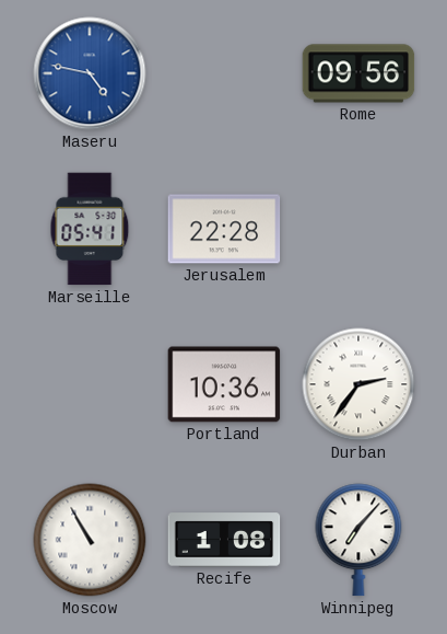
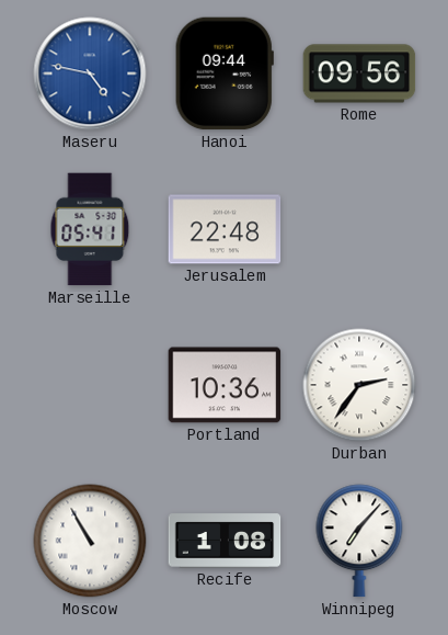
Hanoi: none -> 09:44
Jerusalem: 22:28 -> 22:48
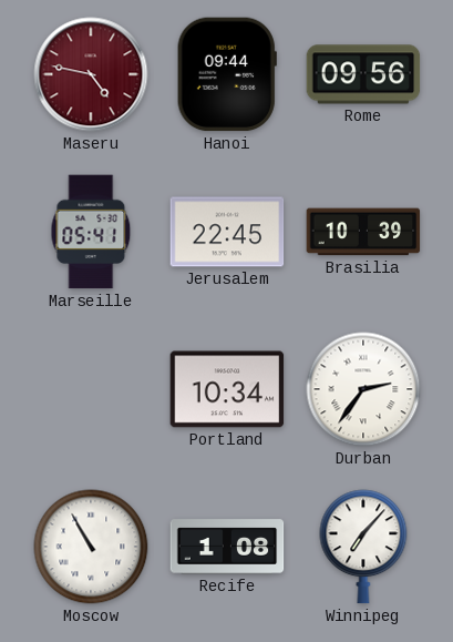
Maseru dial: blue -> burgundy
Jerusalem: 22:48 -> 22:45
Brasilia: none -> 10:39
Portland: 10:36 -> 10:34
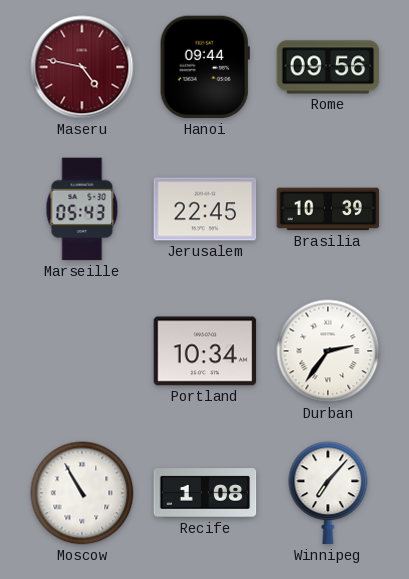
Marseille: 05:41 -> 05:43
